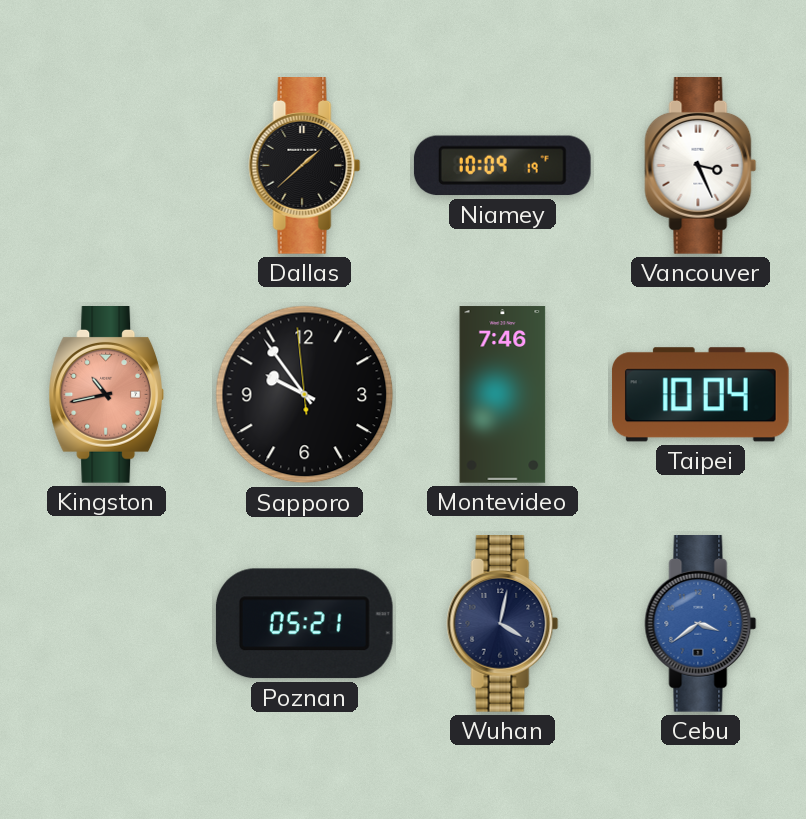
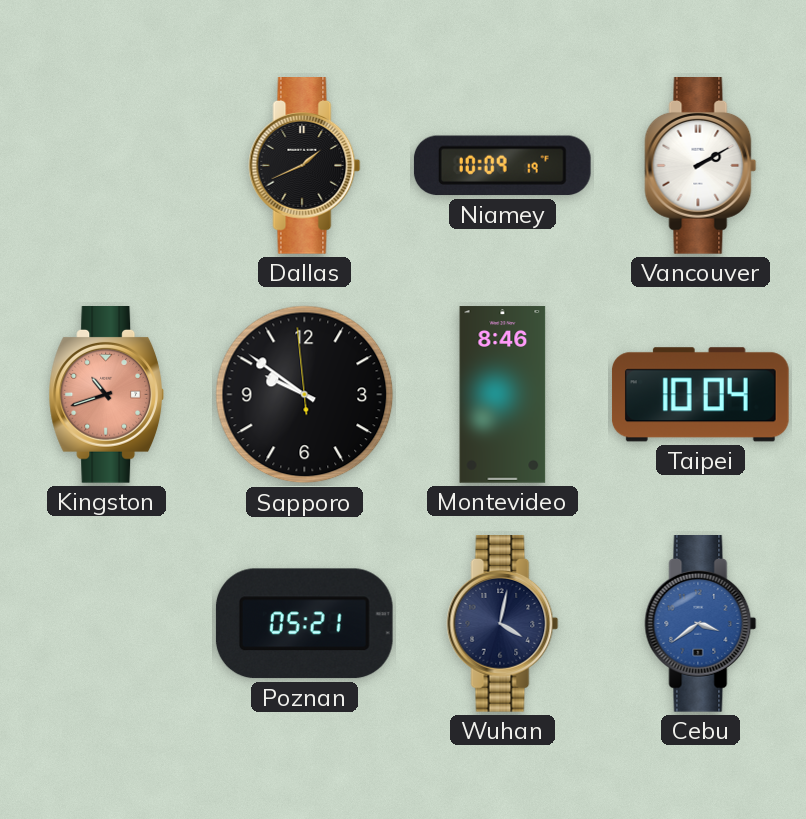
Dallas: 1:38 -> 1:41
Vancouver: 3:26 -> 2:10
Kingston: 10:43 -> 10:42
Sapporo: 9:53 -> 9:50
Montevideo: 7:46 -> 8:46
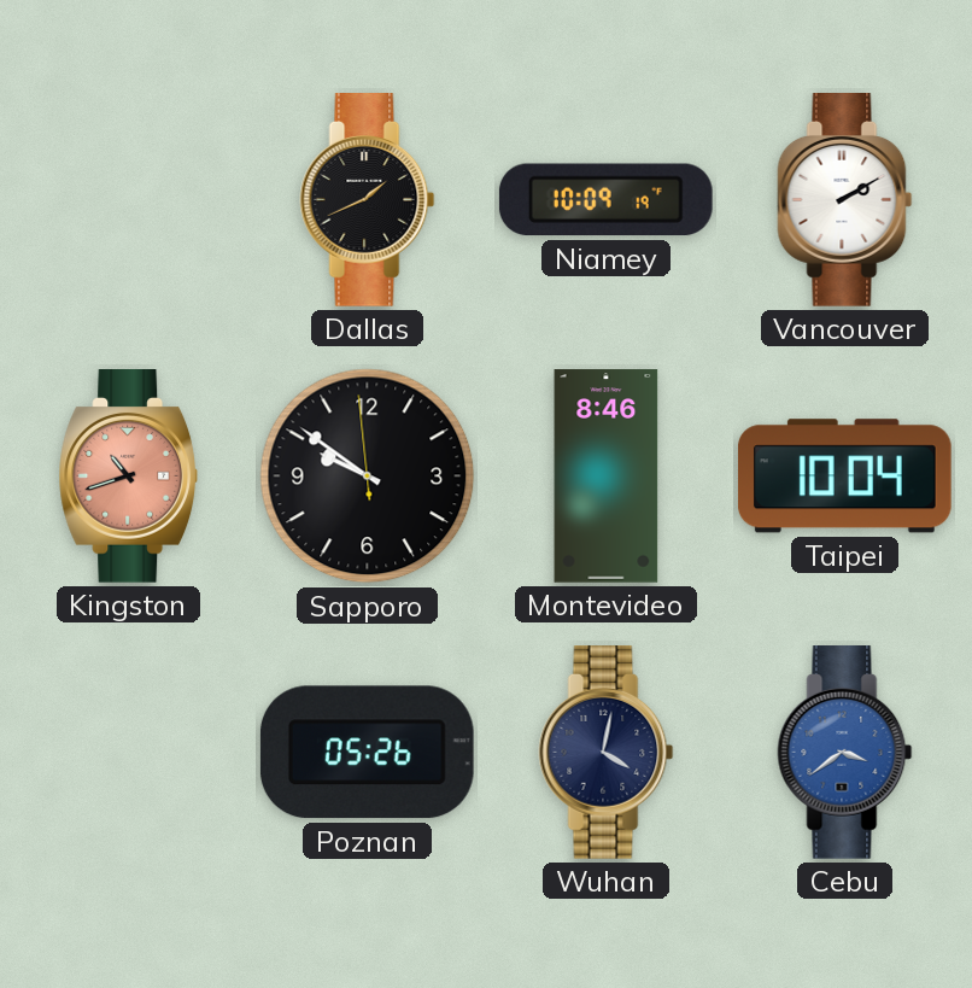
Poznan: 05:21 -> 05:26
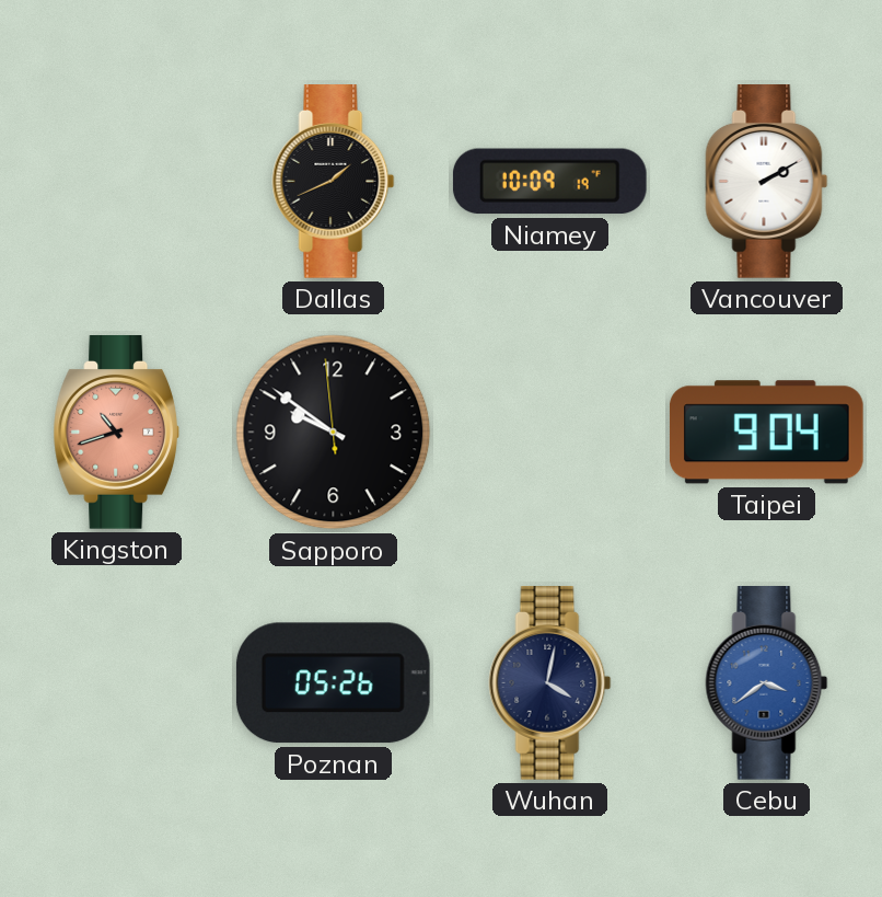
Montevideo: 8:46 -> none
Taipei: 10:04 -> 9:04
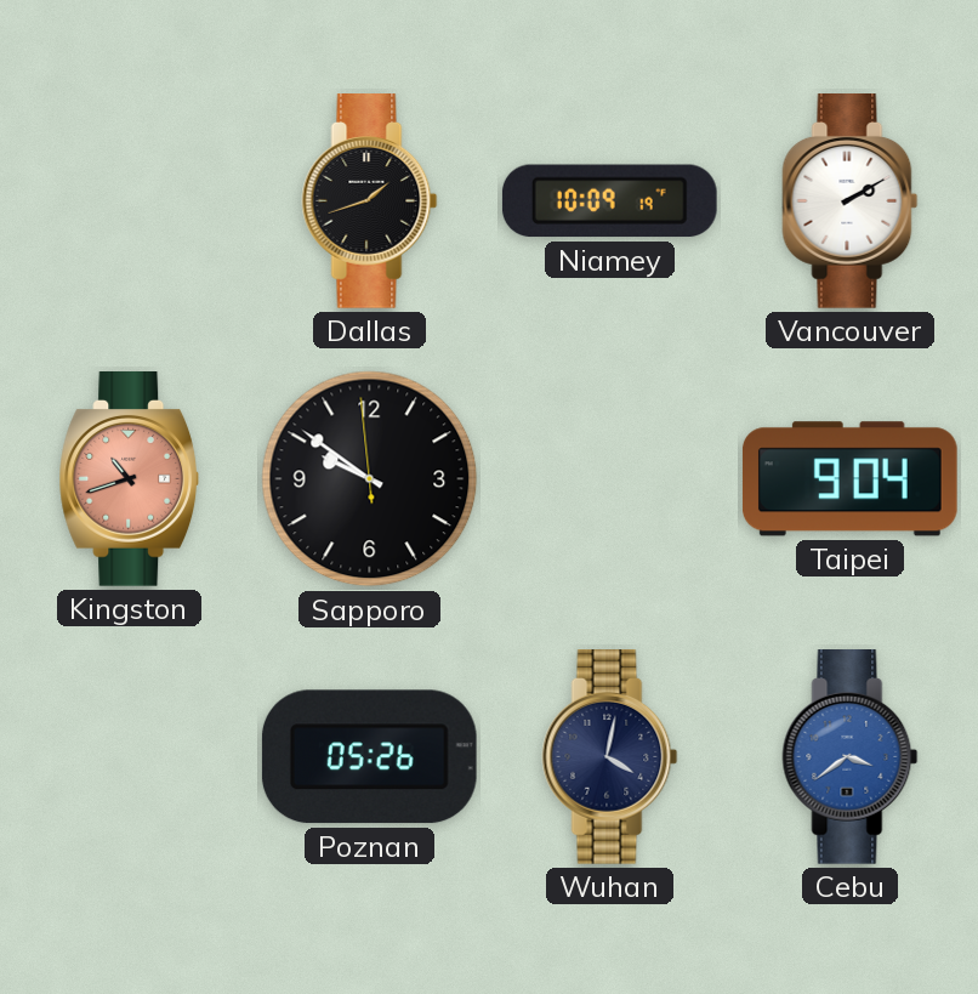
Dallas: 1:41 -> 1:42
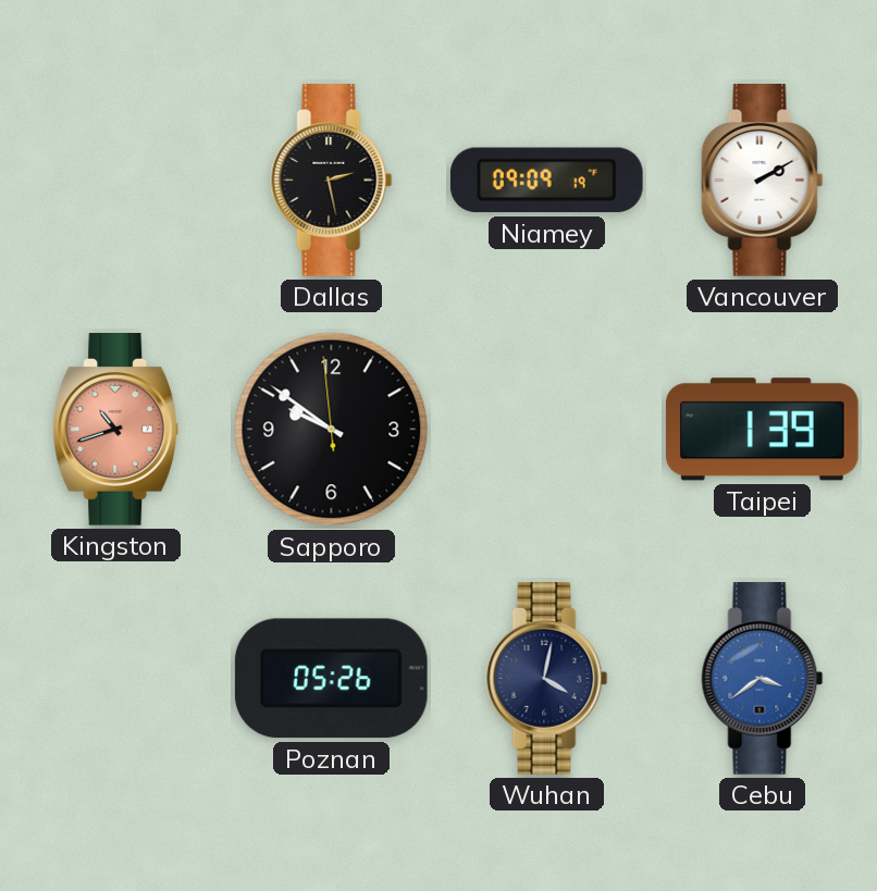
Dallas: 1:42 -> 2:28
Niamey: 10:09 -> 09:09
Taipei: 9:04 -> 1:39
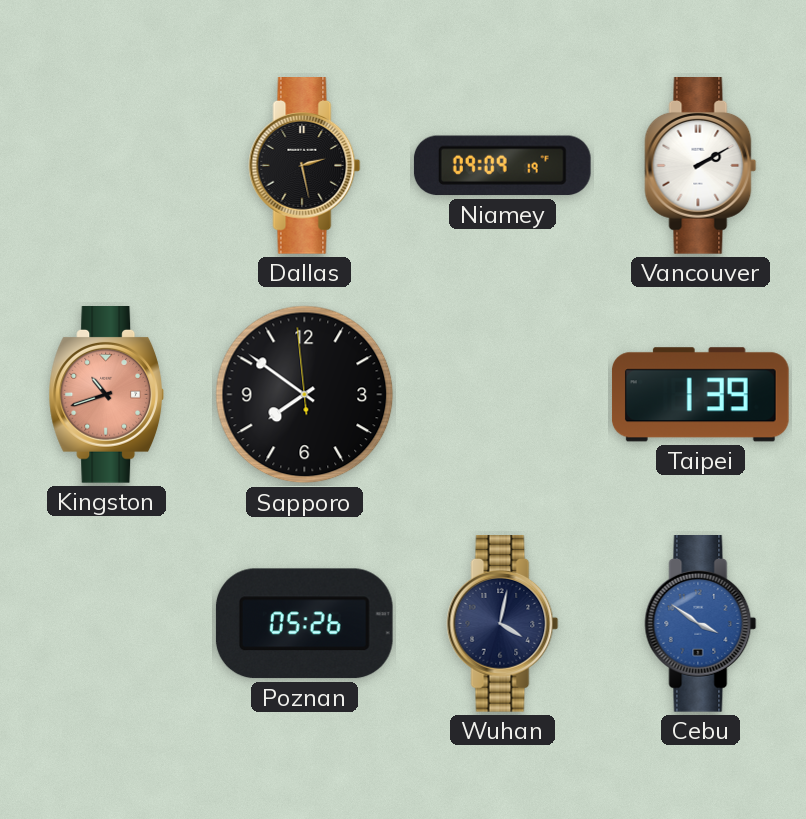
Sapporo: 9:50 -> 7:50
Cebu: 3:39 -> 3:51
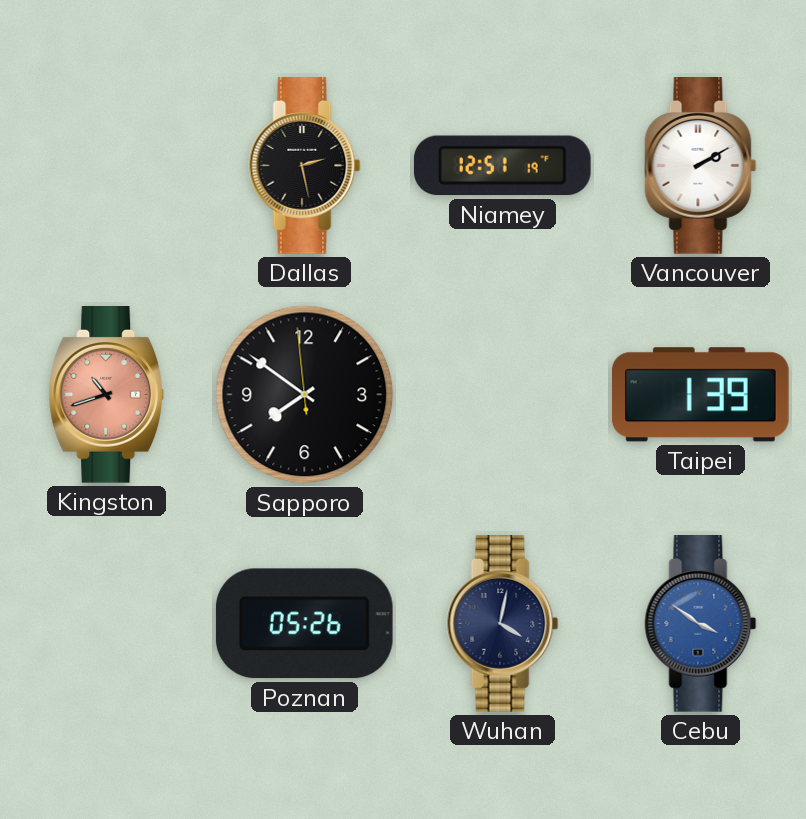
Niamey: 09:09 -> 12:51
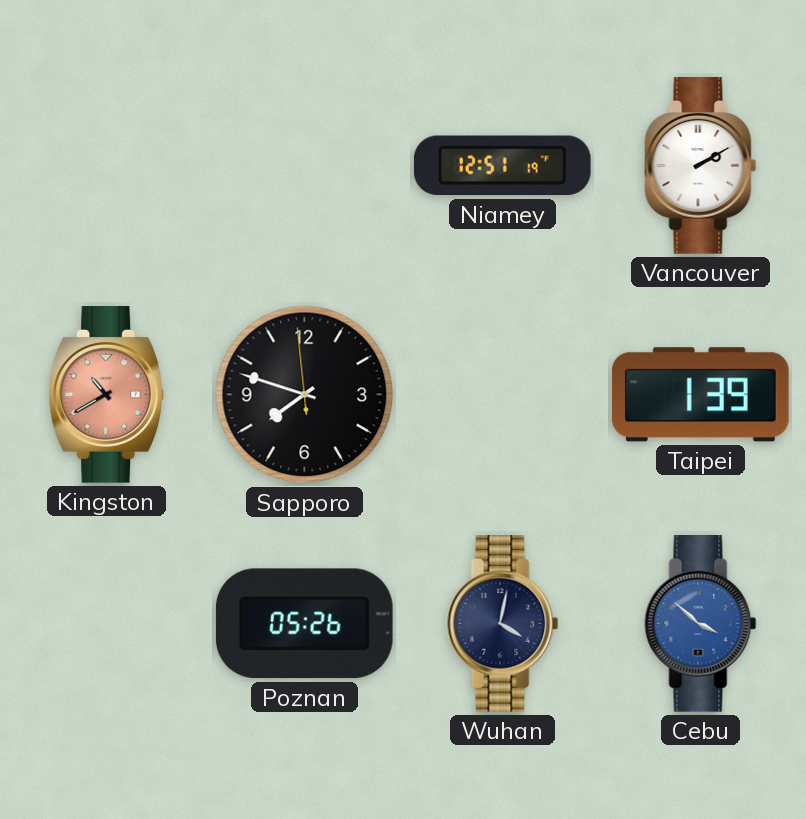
Dallas: 2:28 -> none
Kingston: 10:42 -> 10:40
Sapporo: 7:50 -> 7:47
Cebu: 3:51 -> 3:52
